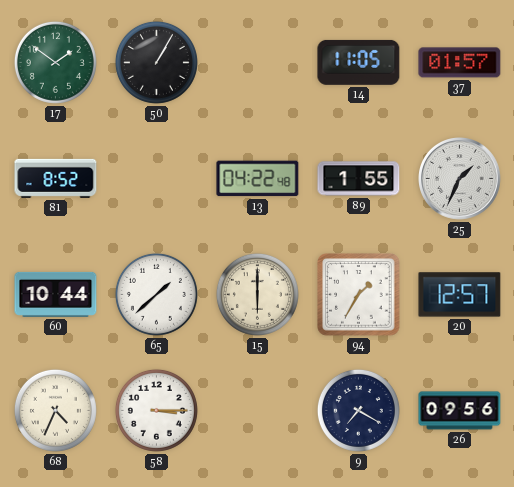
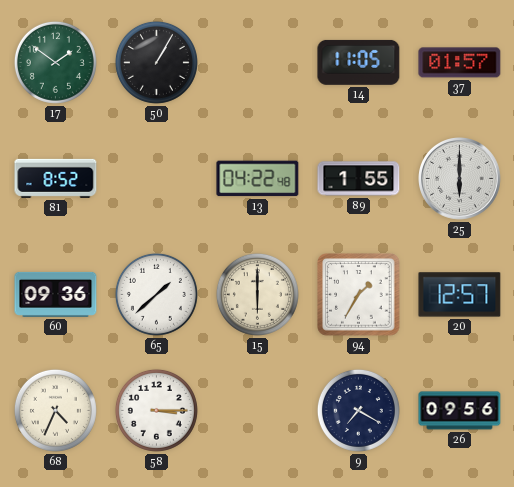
25: 1:34 -> 6:00
60: 10:44 -> 09:36
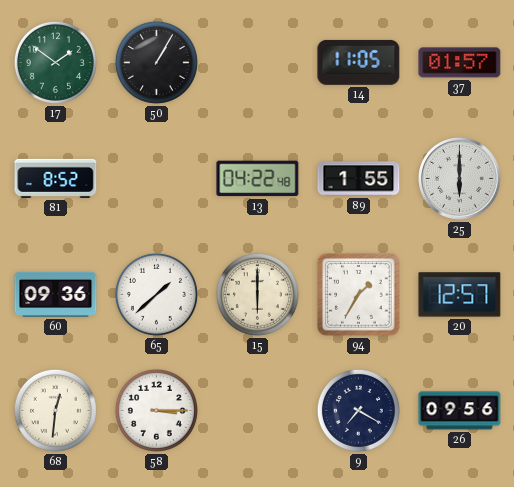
68: 4:34 -> 12:31
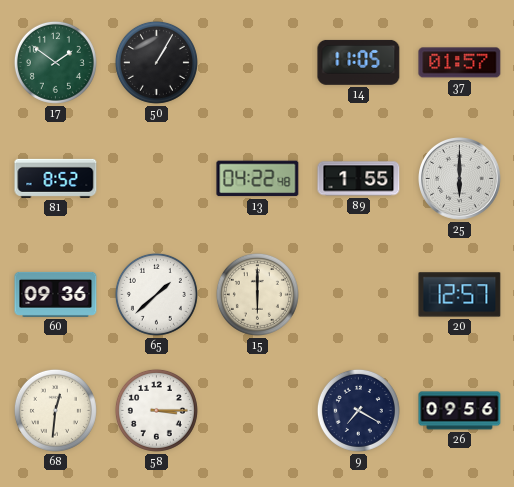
94: 1:35 -> none
